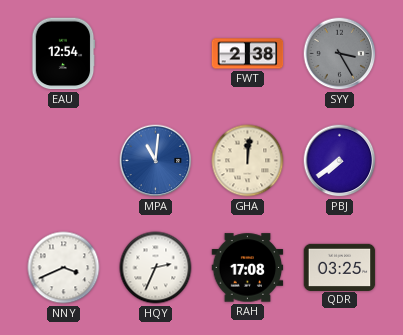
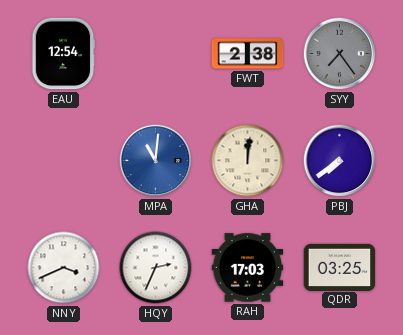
SYY: 3:25 -> 7:24
RAH: 17:08 -> 17:03
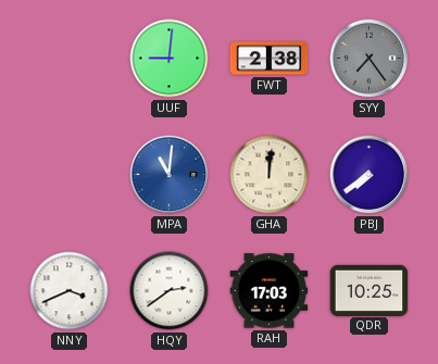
EAU: 12:54 -> none
UUF: none -> 9:01
HQY: 2:34 -> 2:39
QDR: 03:25 -> 10:25
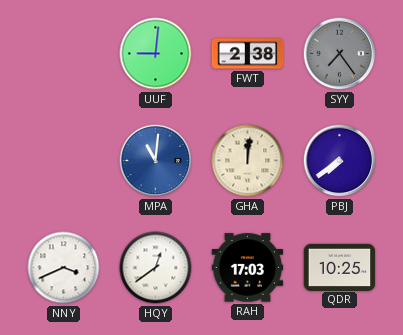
HQY: 2:39 -> 12:39
